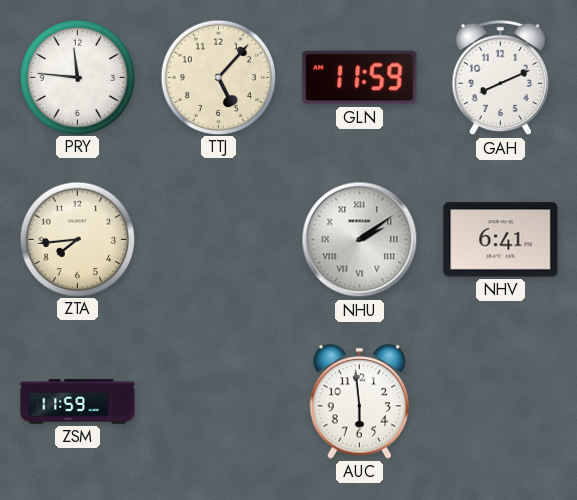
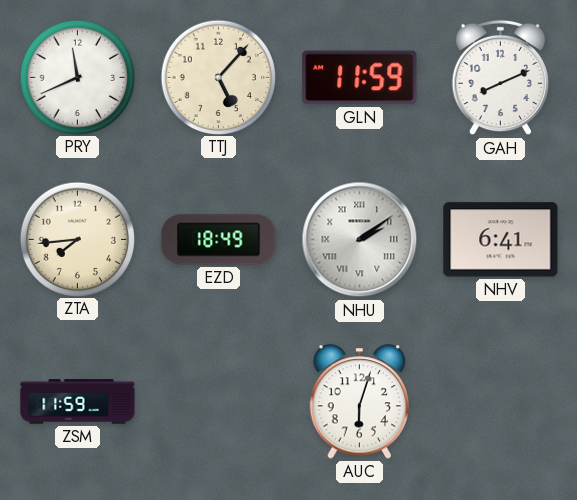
PRY: 11:46 -> 11:41
EZD: none -> 18:49
AUC: 5:59 -> 6:03
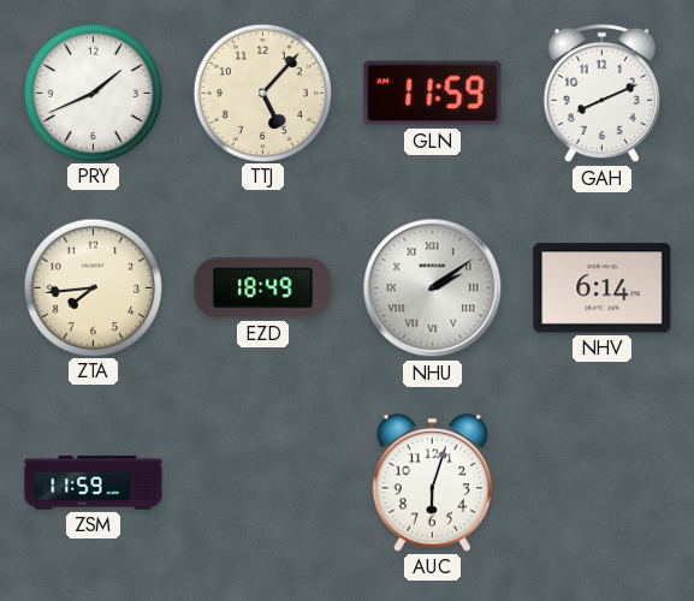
PRY: 11:41 -> 1:41
NHV: 6:41 -> 6:14
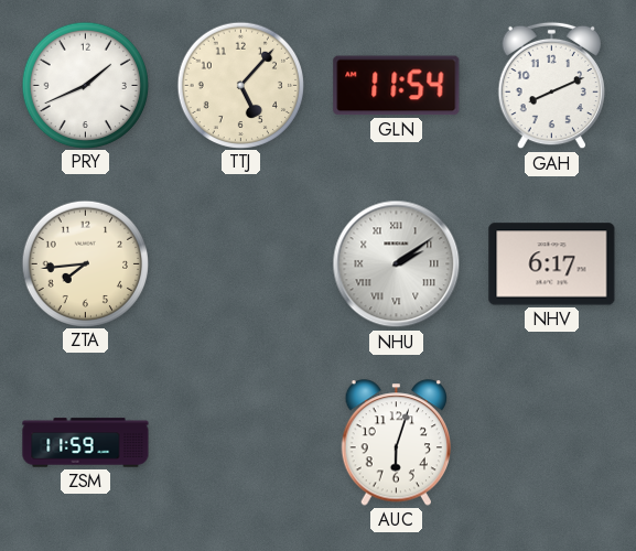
GLN: 11:59 -> 11:54
EZD: 18:49 -> none
NHV: 6:14 -> 6:17
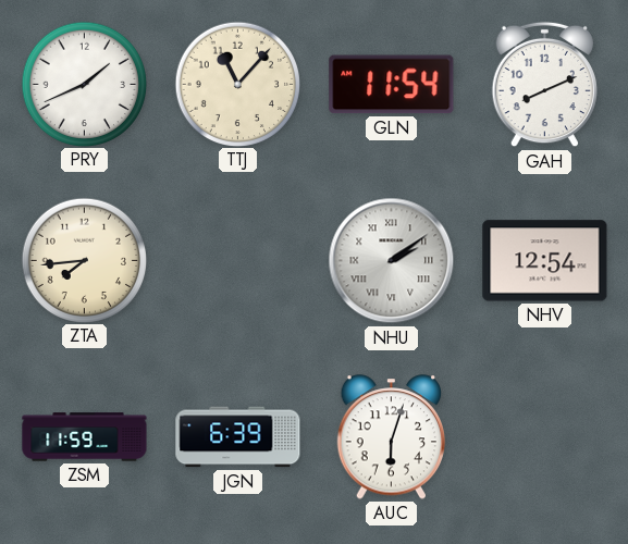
TTJ: 5:07 -> 11:07
NHV: 6:17 -> 12:54
JGN: none -> 6:39
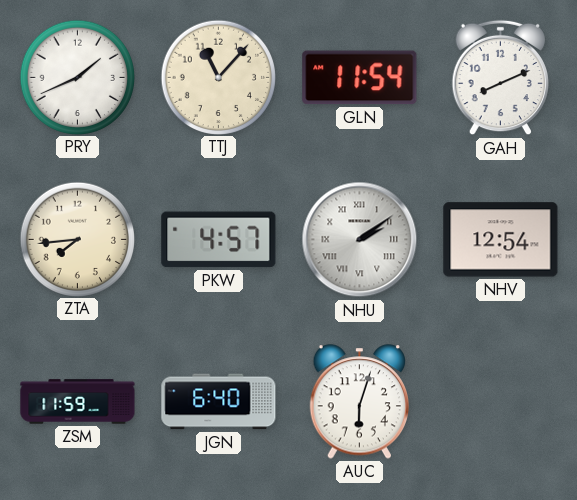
PKW: none -> 4:57
JGN: 6:39 -> 6:40
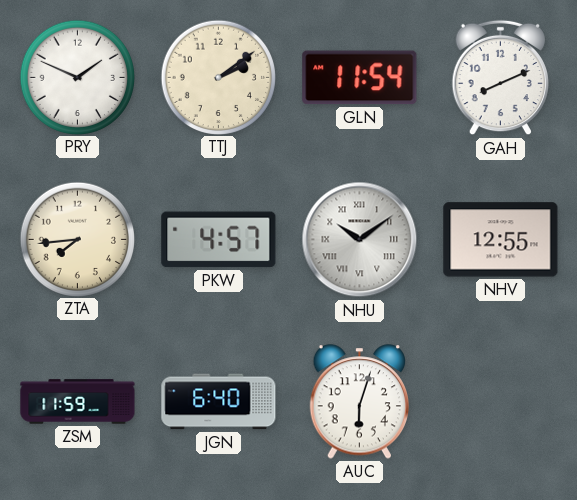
PRY: 1:41 -> 1:49
TTJ: 11:07 -> 2:09
NHU: 2:09 -> 10:09
NHV: 12:54 -> 12:55
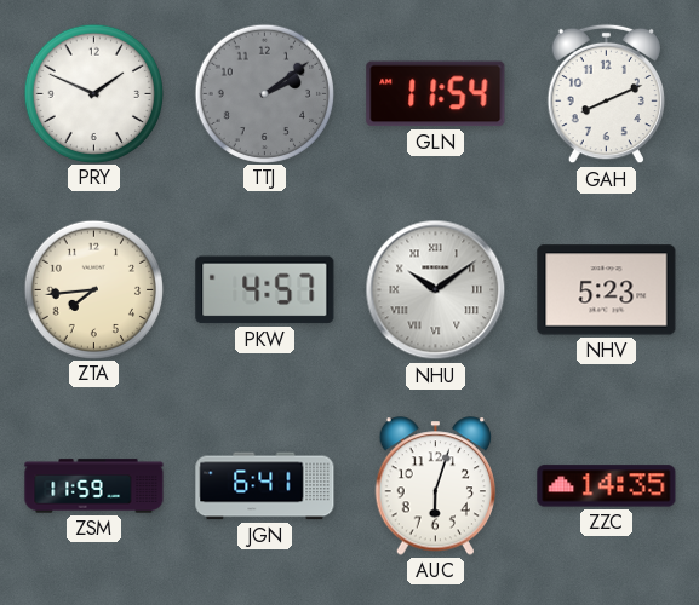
TTJ dial: cream -> grey
NHV: 12:55 -> 5:23
JGN: 6:40 -> 6:41
ZZC: none -> 14:35
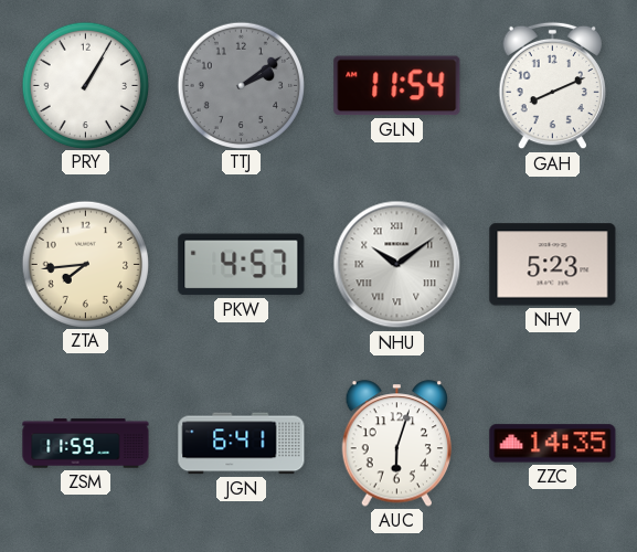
PRY: 1:49 -> 1:05
